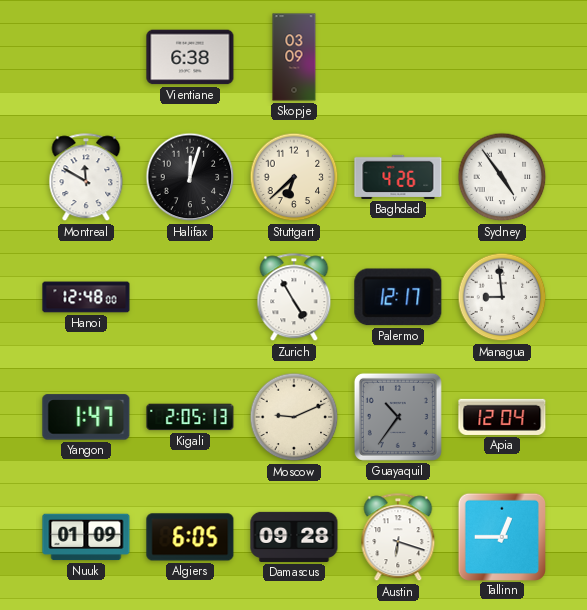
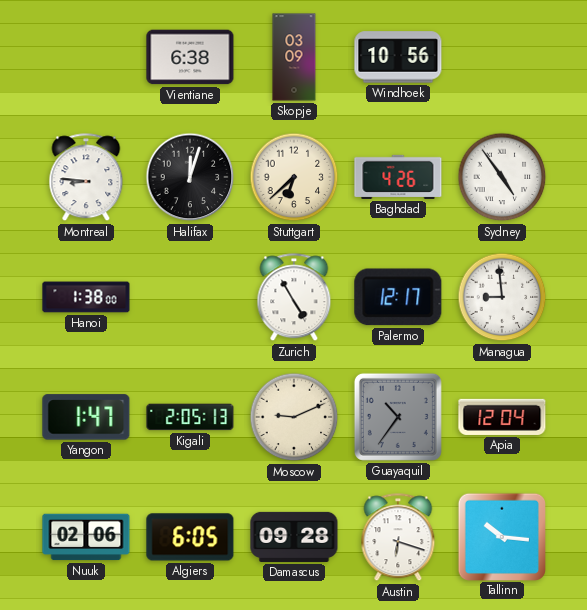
Windhoek: none -> 10:56
Montreal: 11:50 -> 8:46
Hanoi: 12:48 -> 1:38
Nuuk: 01:09 -> 02:06
Tallinn: 12:45 -> 10:16
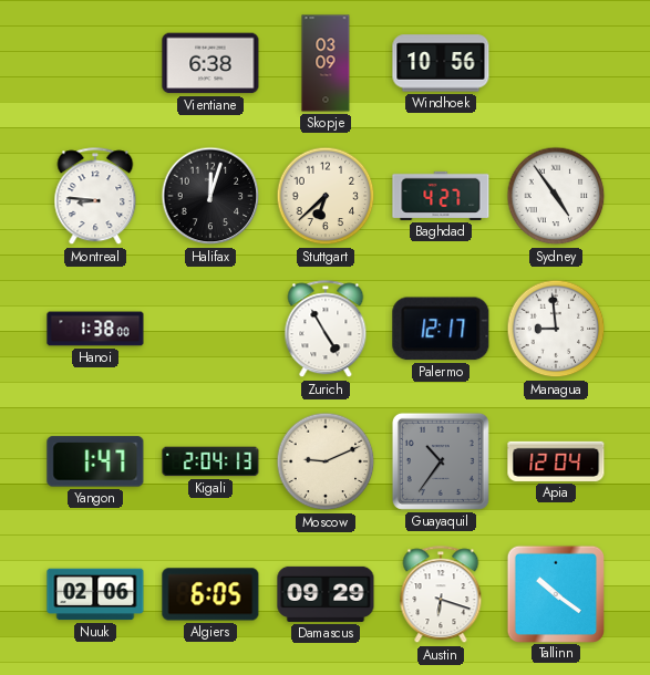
Baghdad: 4:26 -> 4:27
Kigali: 2:05 -> 2:04
Damascus: 09:28 -> 09:29
Tallinn: 10:16 -> 10:21
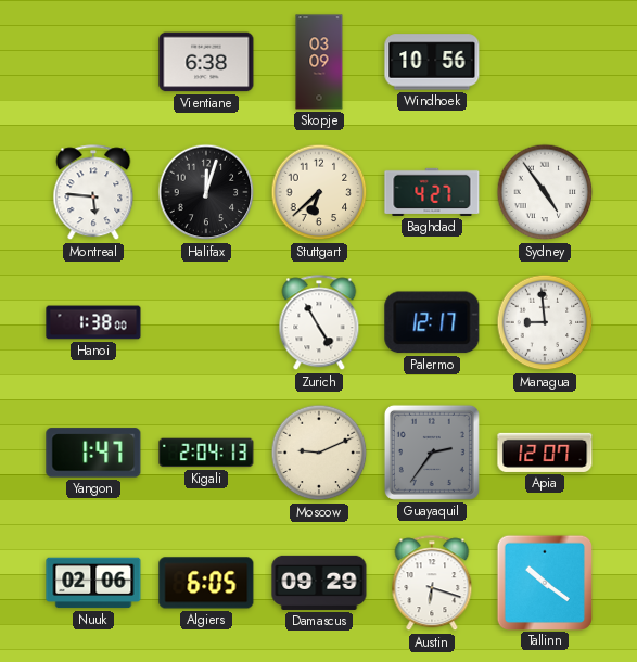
Montreal: 8:46 -> 5:46
Guayaquil: 10:36 -> 2:36
Apia: 12:04 -> 12:07
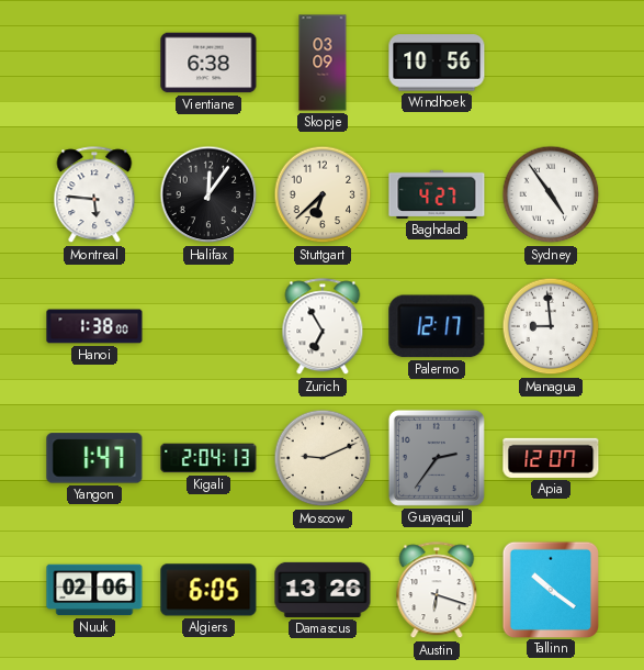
Halifax: 12:03 -> 12:06
Zurich: 4:55 -> 6:55
Damascus: 09:29 -> 13:26
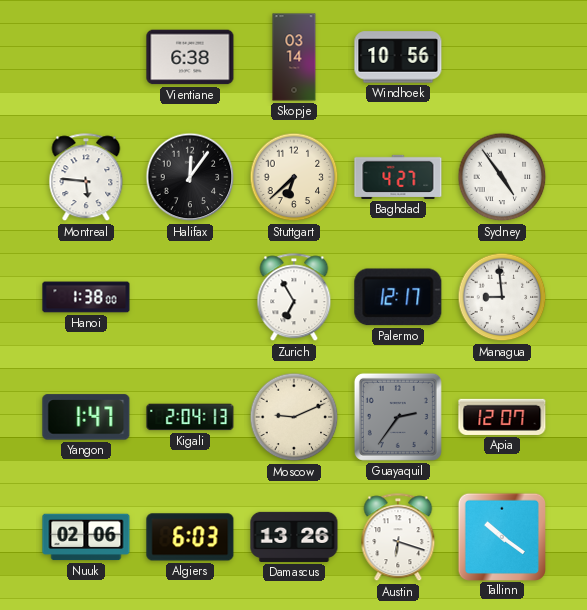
Skopje: 03:09 -> 03:14
Algiers: 6:05 -> 6:03
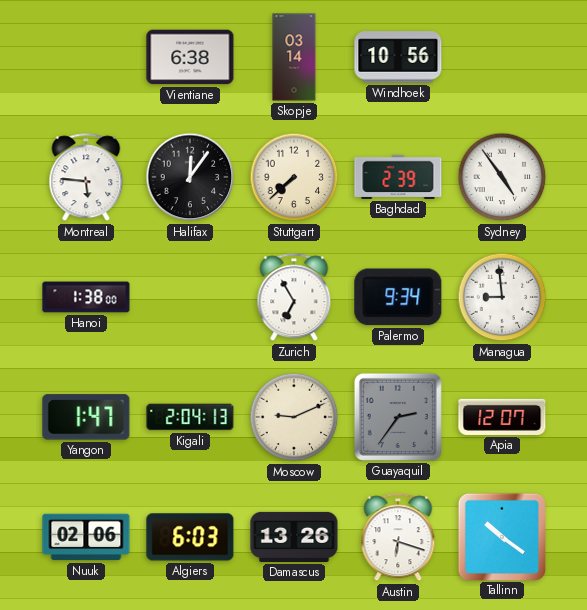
Stuttgart: 6:38 -> 7:38
Baghdad: 4:27 -> 2:39
Palermo: 12:17 -> 9:34
